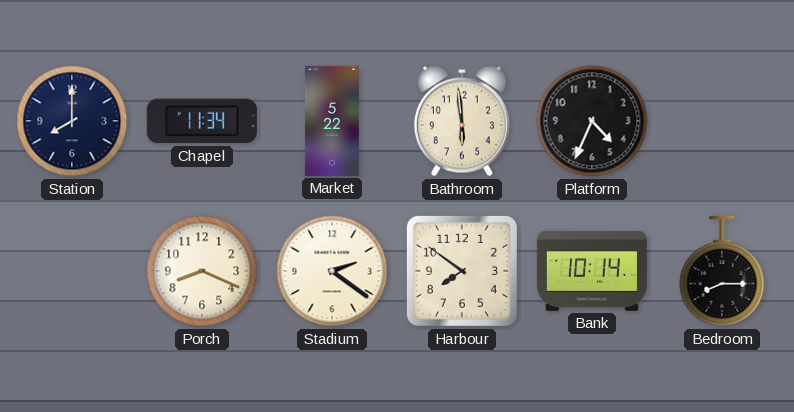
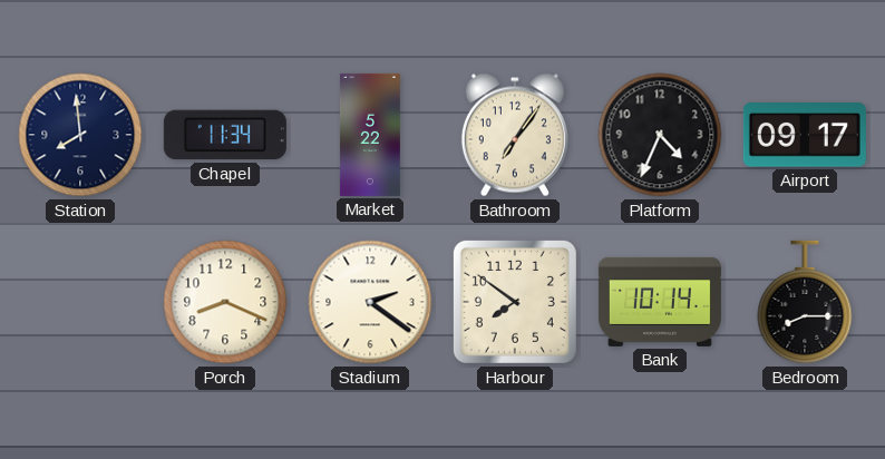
Station: 8:00 -> 7:59
Bathroom: 5:59 -> 7:06
Airport: none -> 09:17
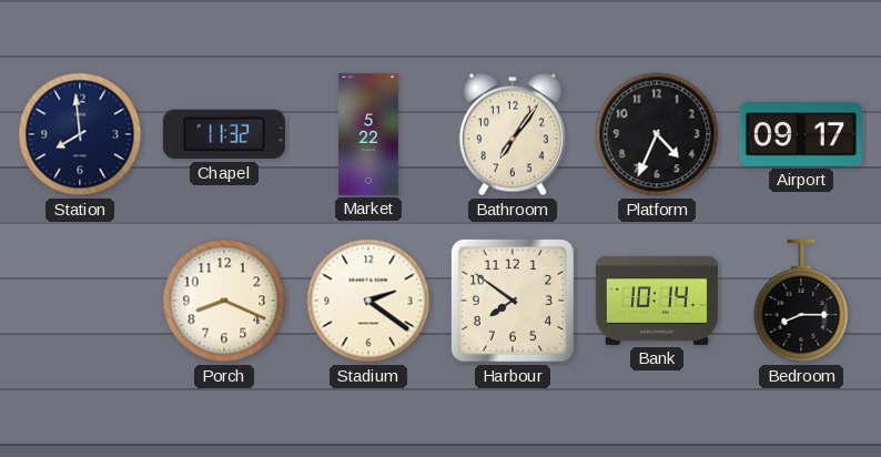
Chapel: 11:34 -> 11:32
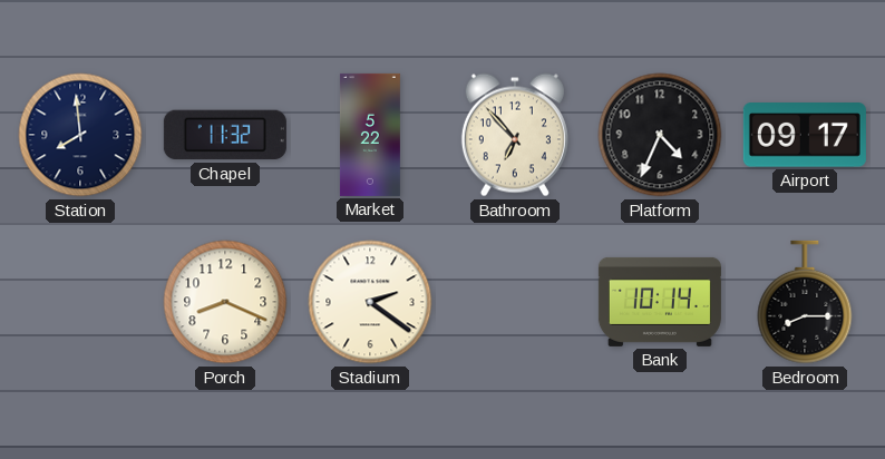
Bathroom: 7:06 -> 6:53
Harbour: 7:51 -> none
